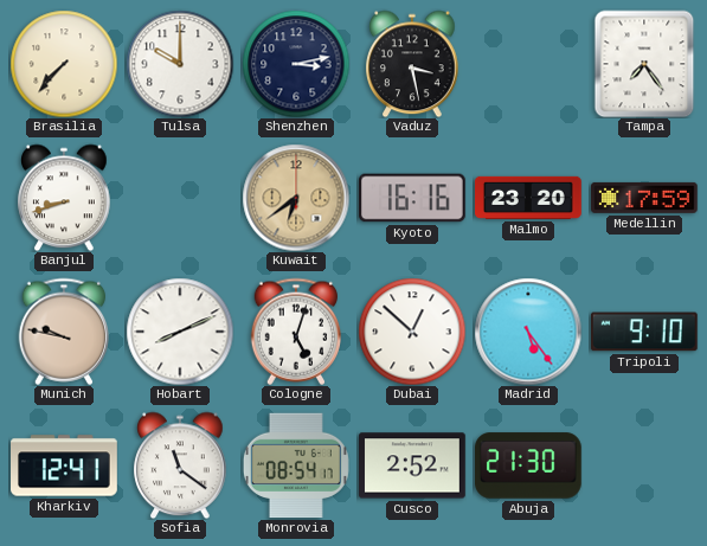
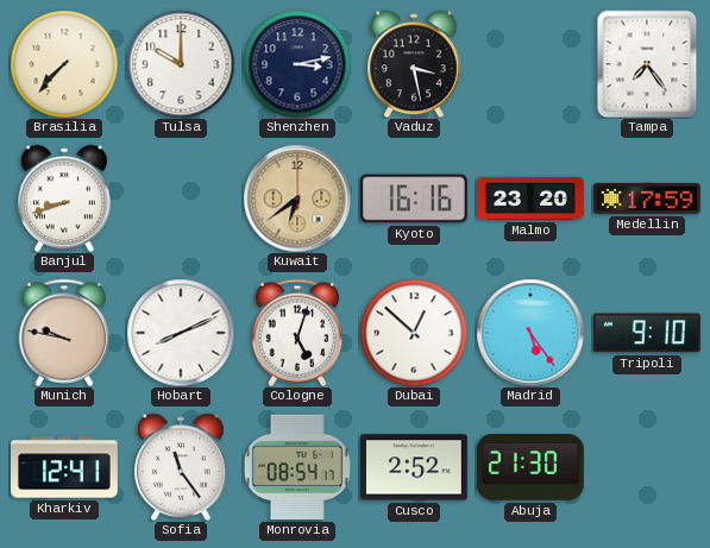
Sofia: 11:21 -> 11:24
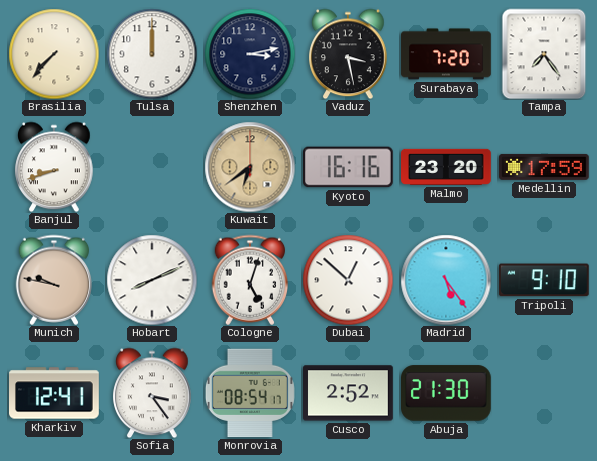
Tulsa: 10:00 -> 12:00
Surabaya: none -> 7:20
Sofia: 11:24 -> 3:24
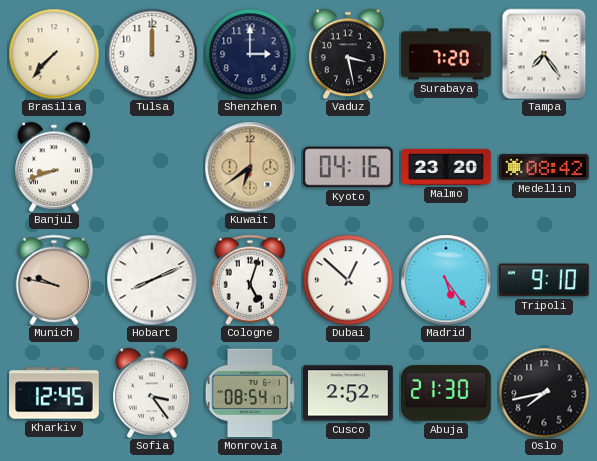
Shenzhen: 3:13 -> 3:00
Kyoto: 16:16 -> 04:16
Medellin: 17:59 -> 08:42
Kharkiv: 12:41 -> 12:45
Oslo: none -> 7:43
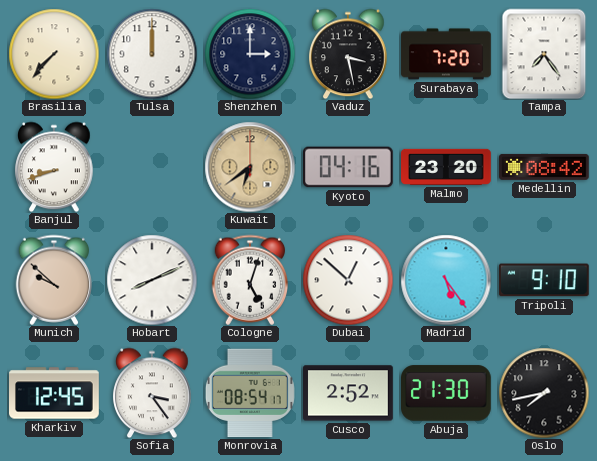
Munich: 9:47 -> 9:52
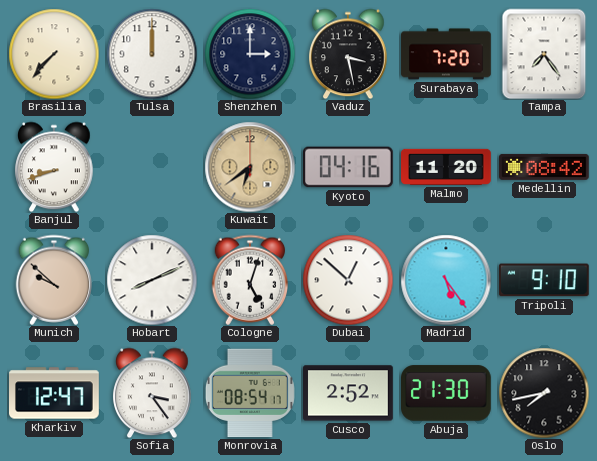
Malmo: 23:20 -> 11:20
Kharkiv: 12:45 -> 12:47
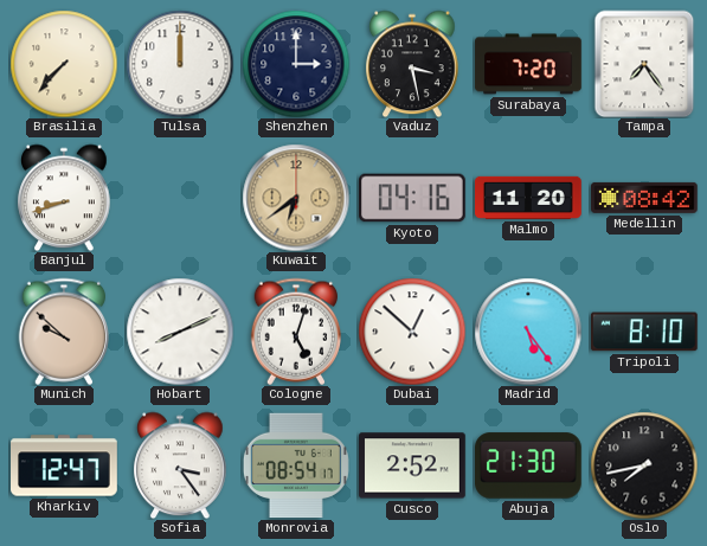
Tripoli: 9:10 -> 8:10
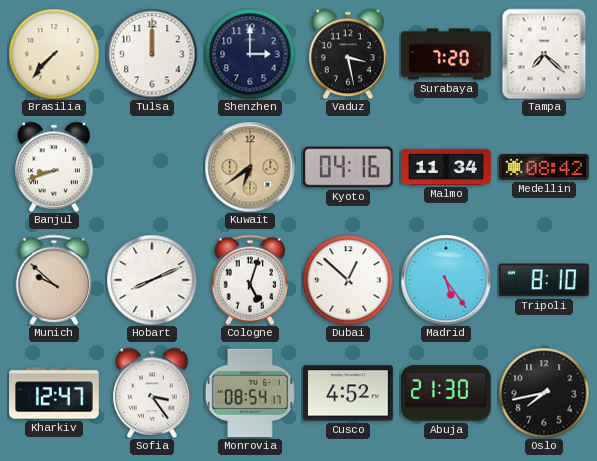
Tampa: 7:24 -> 7:22
Malmo: 11:20 -> 11:34
Cusco: 2:52 -> 4:52
